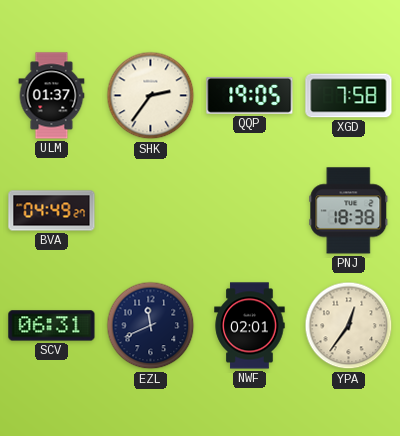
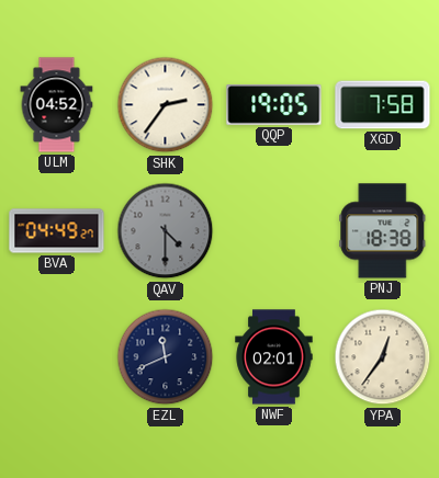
ULM: 01:37 -> 04:52
QAV: none -> 4:30
SCV: 06:31 -> none
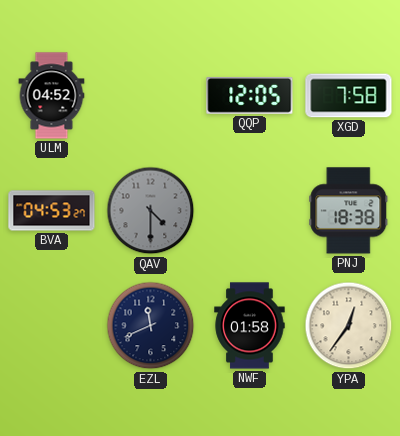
SHK: 2:36 -> none
QQP: 19:05 -> 12:05
BVA: 04:49 -> 04:53
NWF: 02:01 -> 01:58
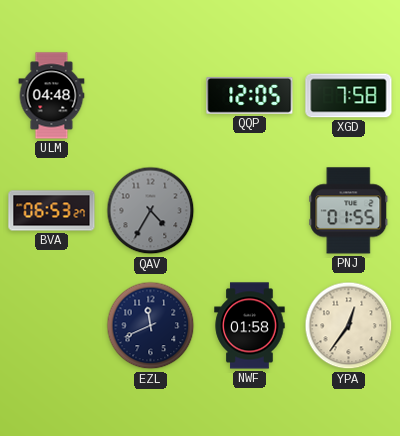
ULM: 04:52 -> 04:48
BVA: 04:53 -> 06:53
QAV: 4:30 -> 4:35
PNJ: 18:38 -> 01:55
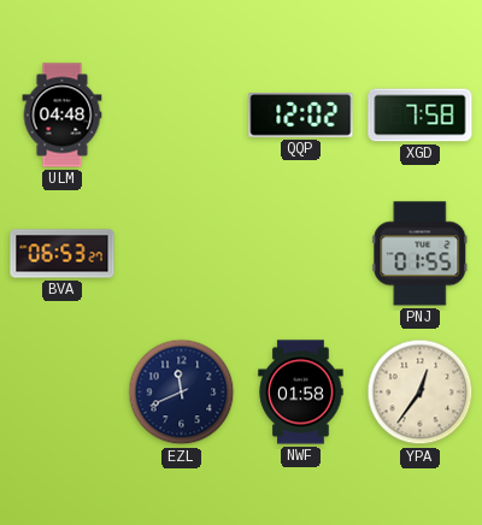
QQP: 12:05 -> 12:02
QAV: 4:35 -> none
